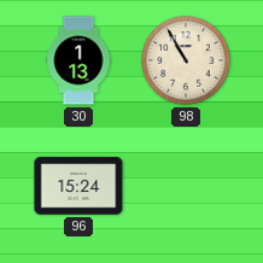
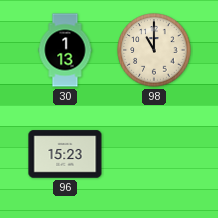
98: 10:55 -> 11:00
96: 15:24 -> 15:23
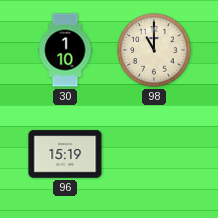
30: 1:13 -> 1:10
96: 15:23 -> 15:19
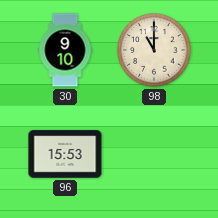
30: 1:10 -> 9:10
96: 15:19 -> 15:53
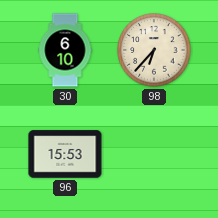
30: 9:10 -> 6:10
98: 11:00 -> 6:37
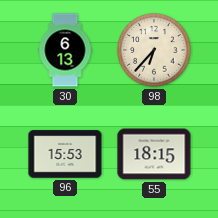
30: 6:10 -> 6:13
55: none -> 18:15
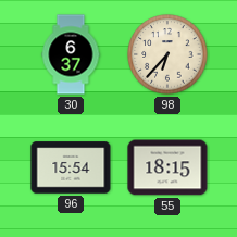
30: 6:13 -> 6:37
96: 15:53 -> 15:54
